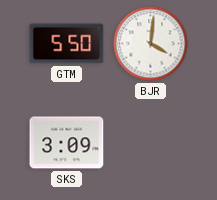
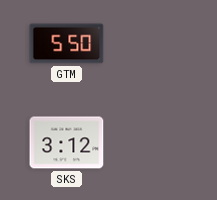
BJR: 4:01 -> none
SKS: 3:09 -> 3:12
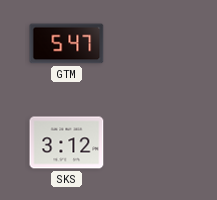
GTM: 5:50 -> 5:47
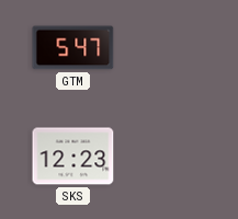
SKS: 3:12 -> 12:23
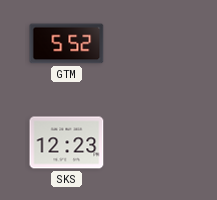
GTM: 5:47 -> 5:52
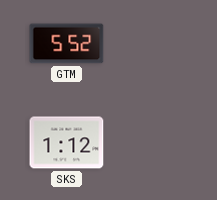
SKS: 12:23 -> 1:12
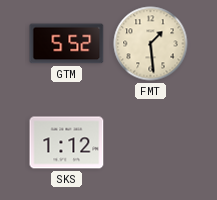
FMT: none -> 1:29
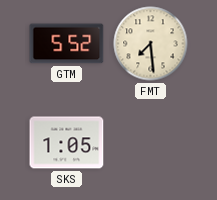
FMT: 1:29 -> 7:29
SKS: 1:12 -> 1:05
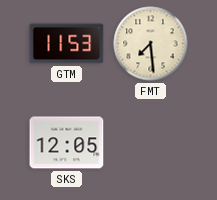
GTM: 5:52 -> 11:53
SKS: 1:05 -> 12:05
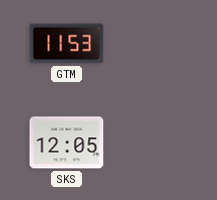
FMT: 7:29 -> none
